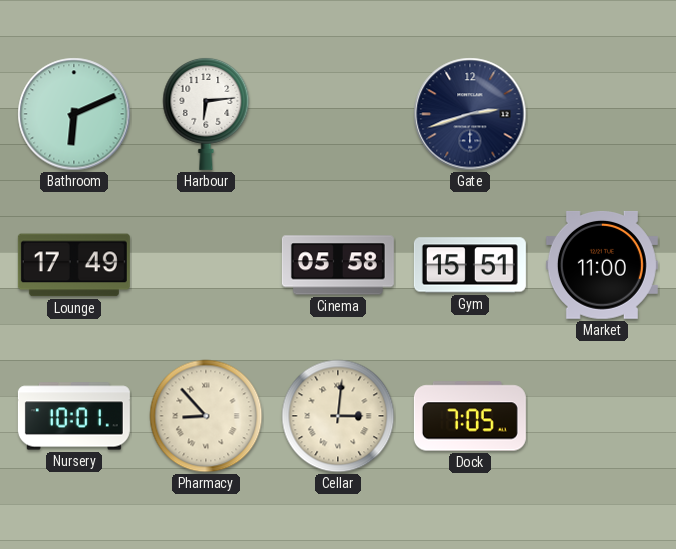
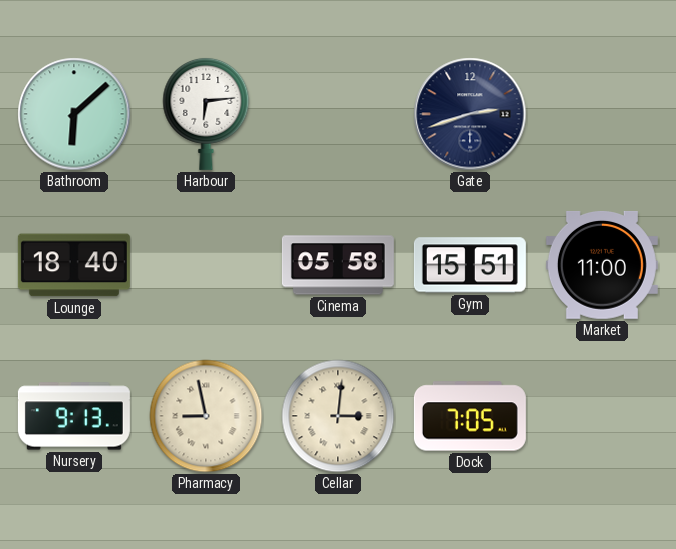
Bathroom: 6:11 -> 6:08
Lounge: 17:49 -> 18:40
Nursery: 10:01 -> 9:13
Pharmacy: 8:53 -> 8:58
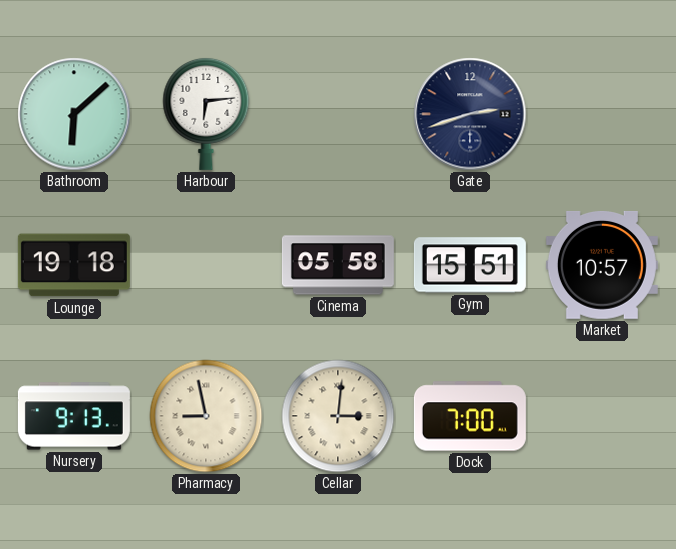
Lounge: 18:40 -> 19:18
Market: 11:00 -> 10:57
Dock: 7:05 -> 7:00
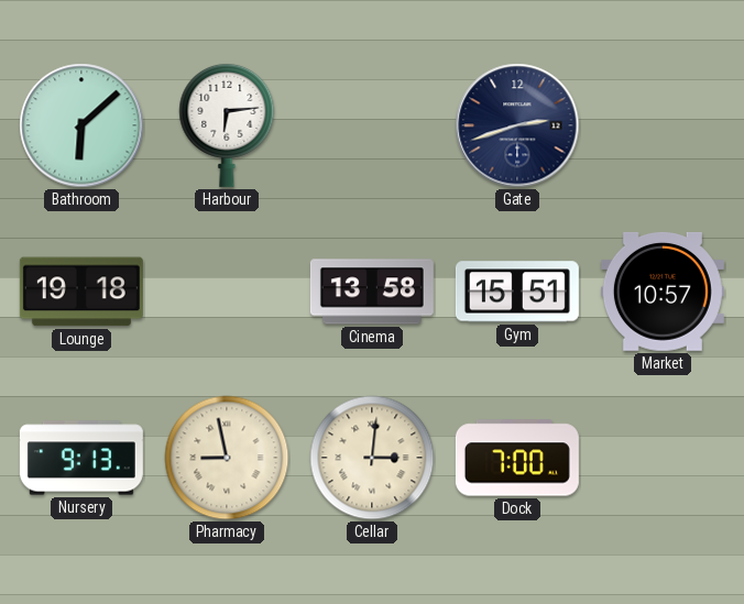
Cinema: 05:58 -> 13:58
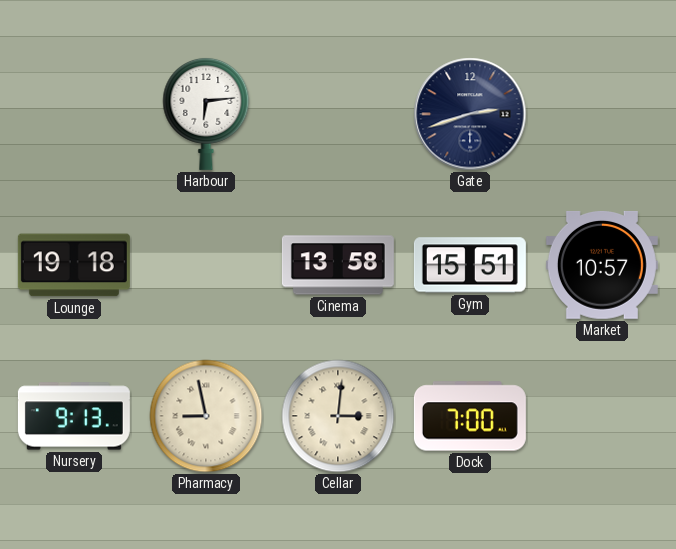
Bathroom: 6:08 -> none
